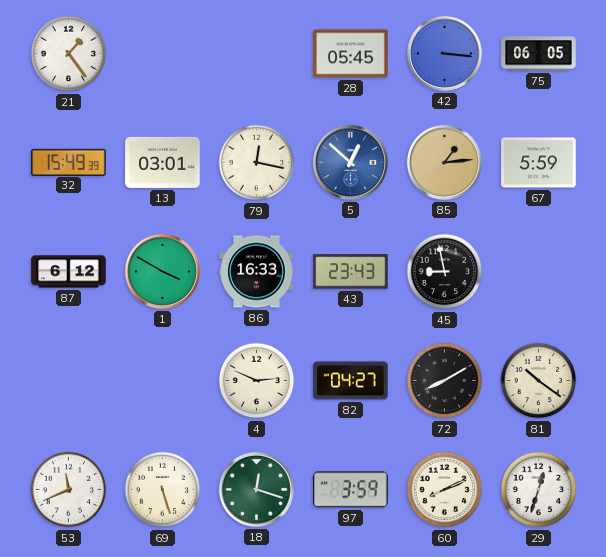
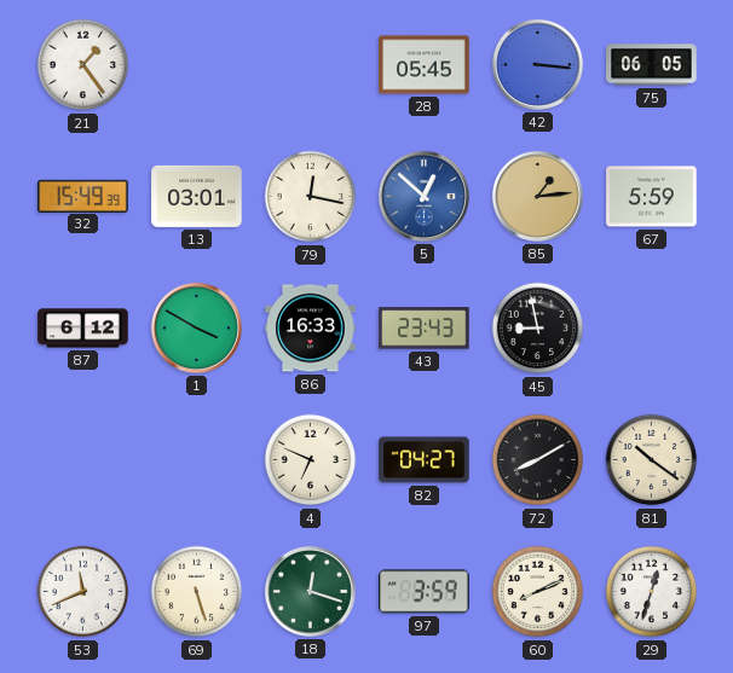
4: 2:49 -> 6:49
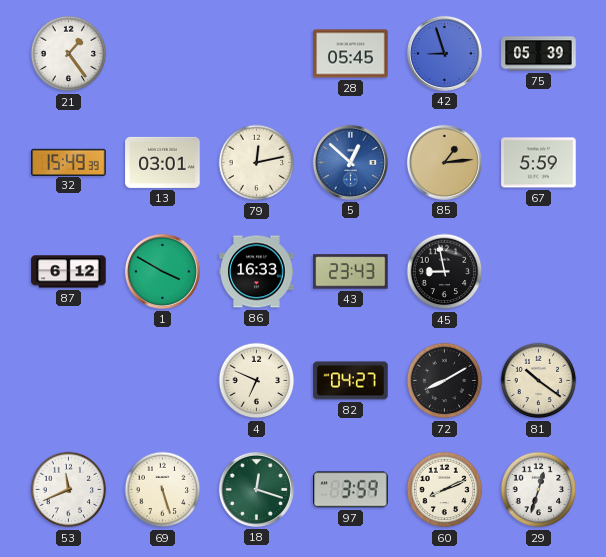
42: 3:16 -> 8:57
75: 06:05 -> 05:39
79: 12:17 -> 12:13
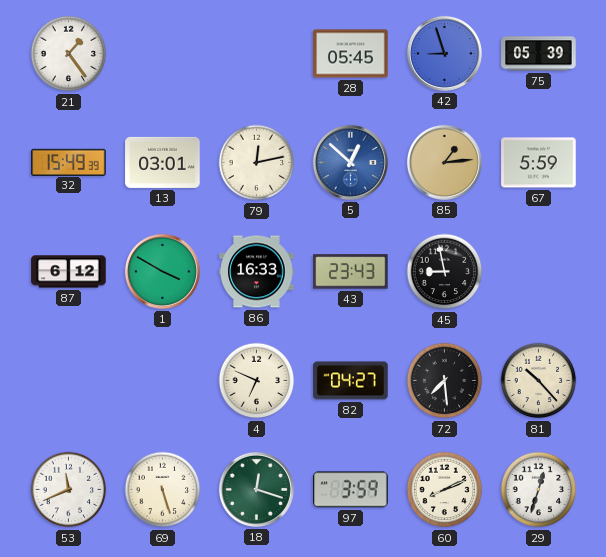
72: 8:10 -> 7:29
81: 10:21 -> 10:23
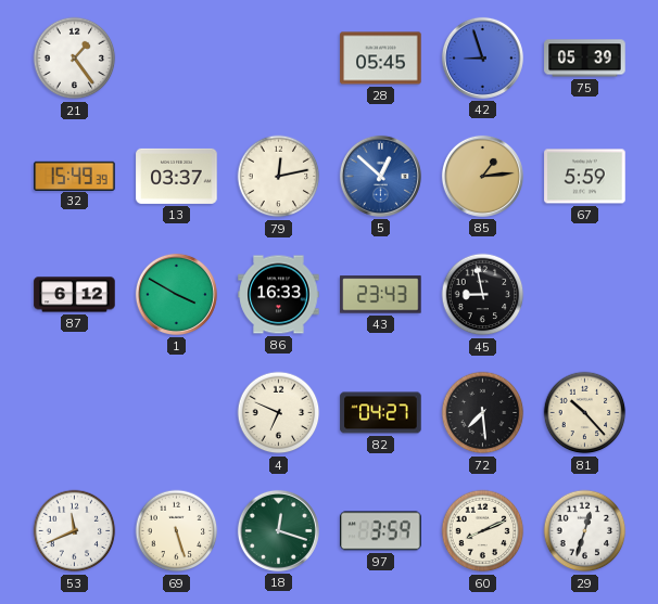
13: 03:01 -> 03:37
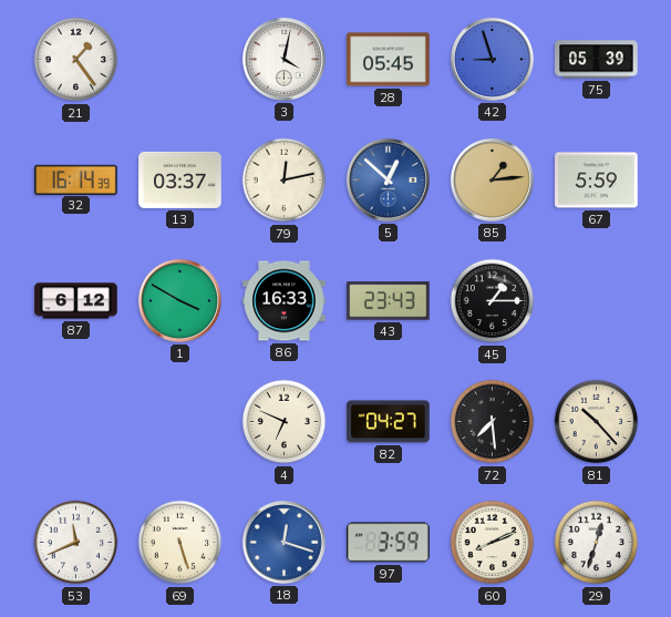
3: none -> 4:02
32: 15:49 -> 16:14
45: 8:58 -> 1:15
18 dial: green -> blue
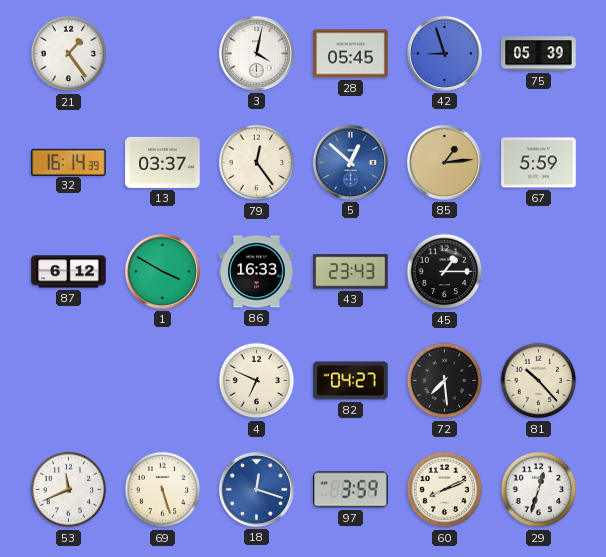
79: 12:13 -> 12:24
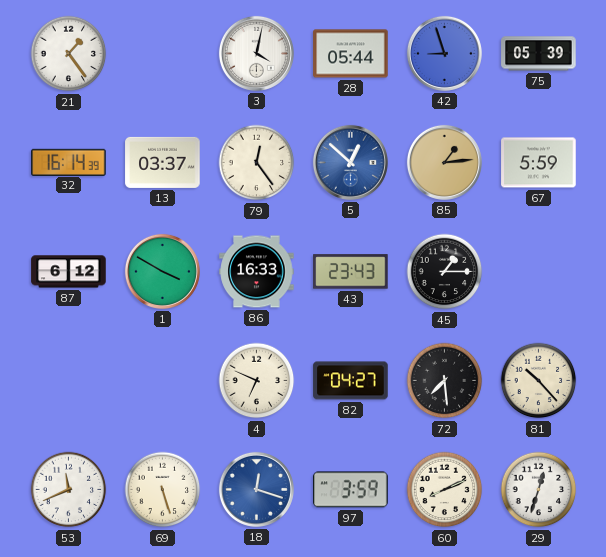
28: 05:45 -> 05:44
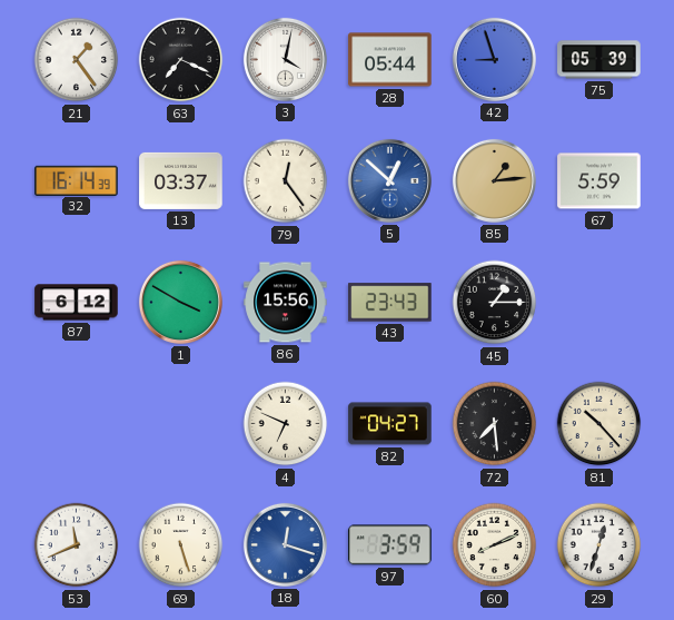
63: none -> 7:19
86: 16:33 -> 15:56
